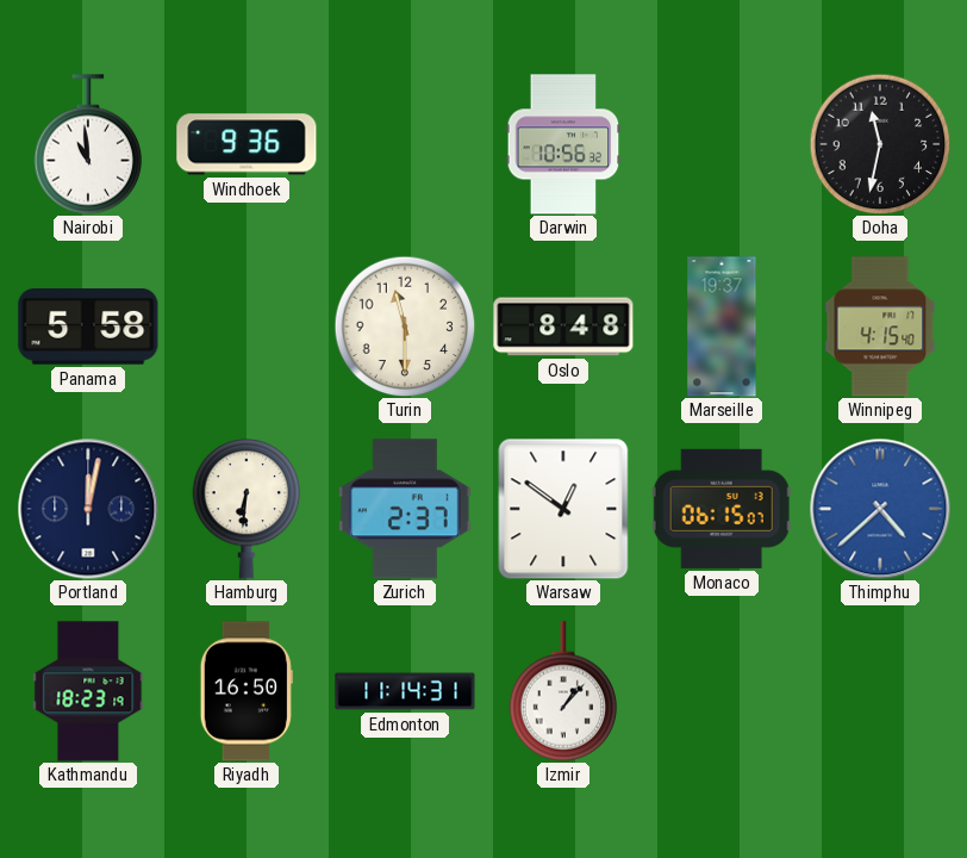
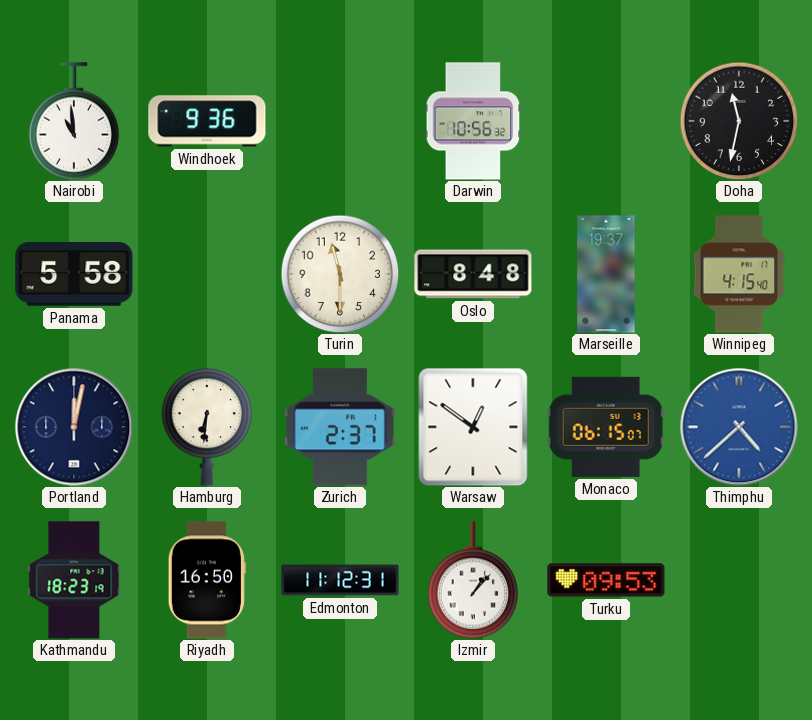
Edmonton: 11:14 -> 11:12
Turku: none -> 09:53
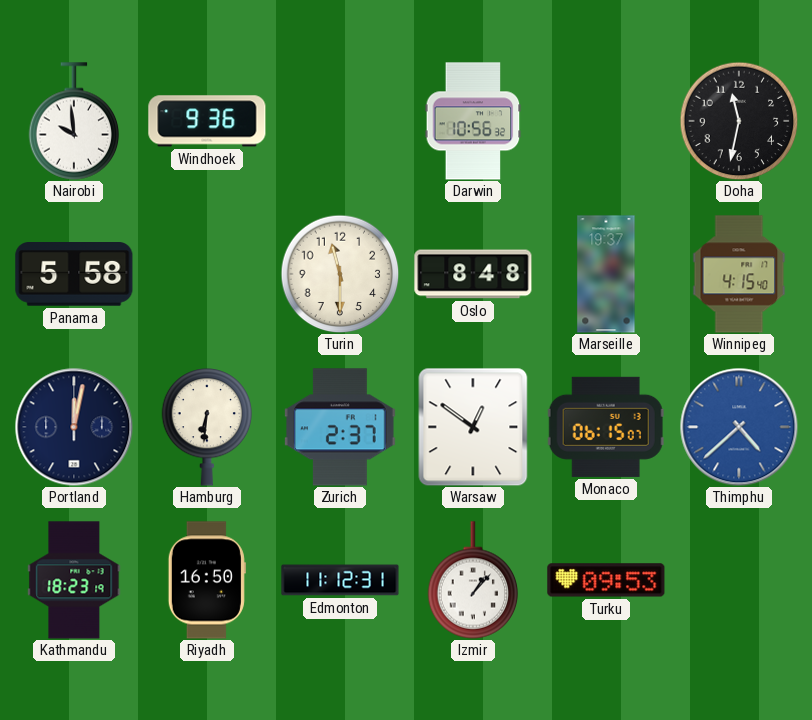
Nairobi: 10:59 -> 9:59
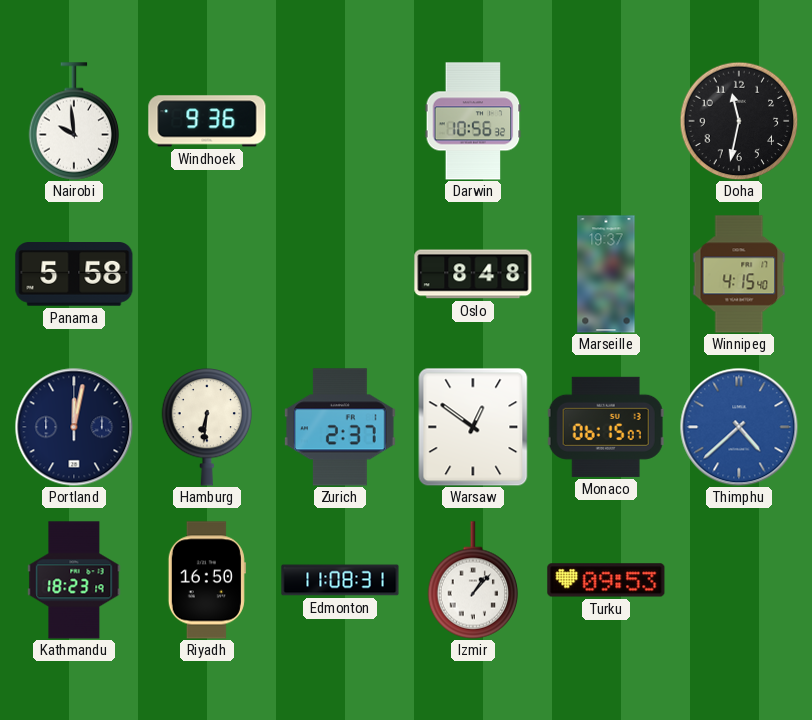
Turin: 11:30 -> none
Edmonton: 11:12 -> 11:08
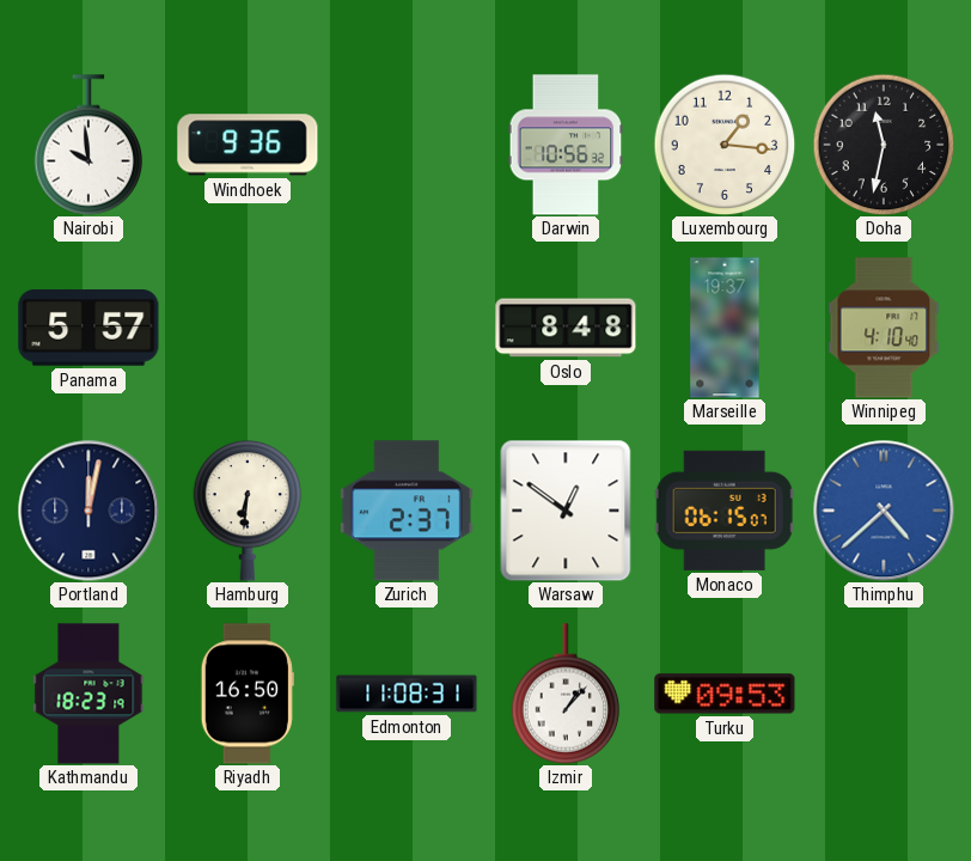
Luxembourg: none -> 1:16
Panama: 5:58 -> 5:57
Winnipeg: 4:15 -> 4:10
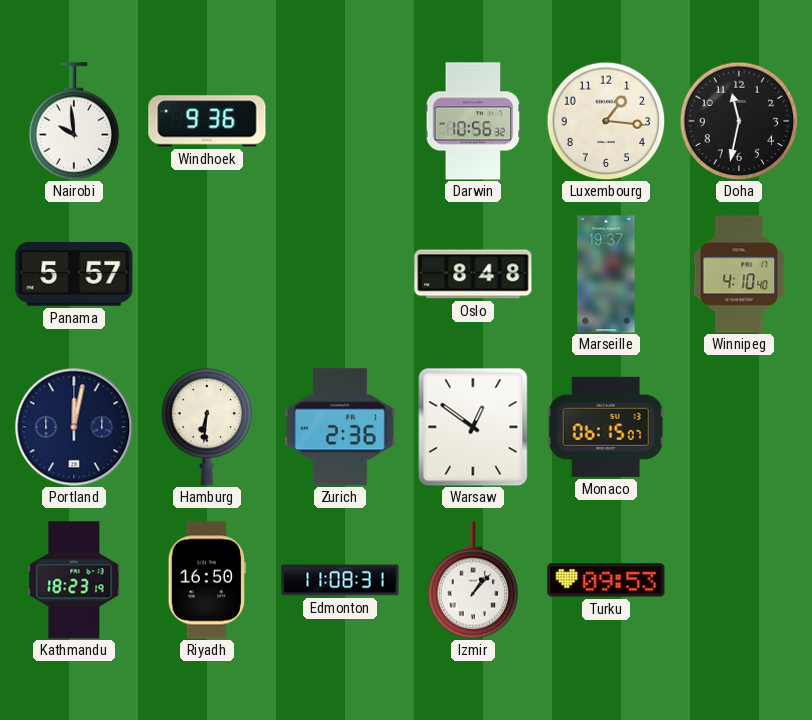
Zurich: 2:37 -> 2:36
Thimphu: 4:38 -> none
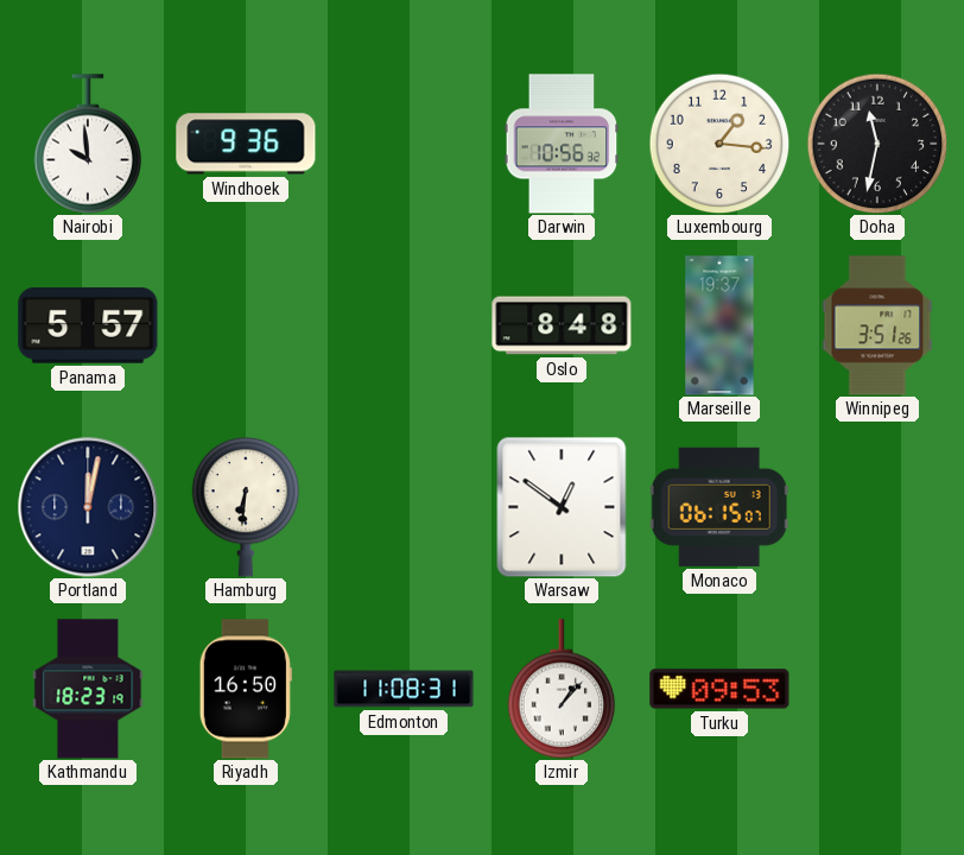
Winnipeg: 4:10 -> 3:51
Zurich: 2:36 -> none
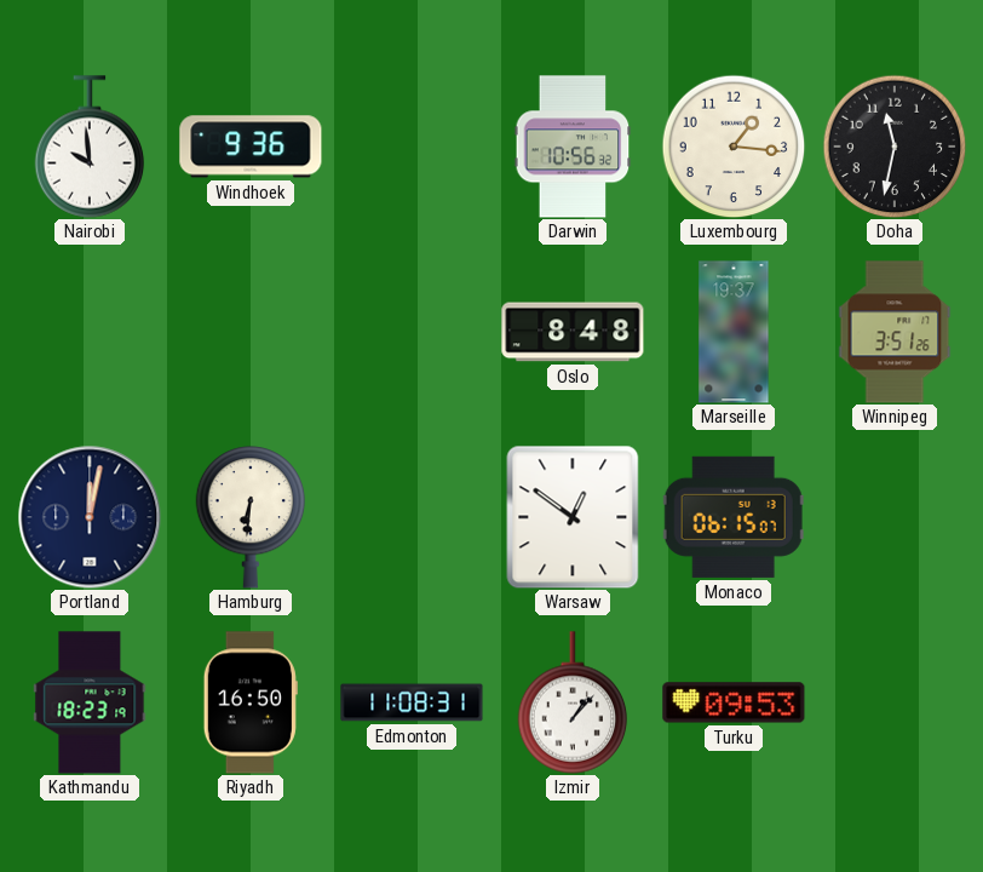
Panama: 5:57 -> none
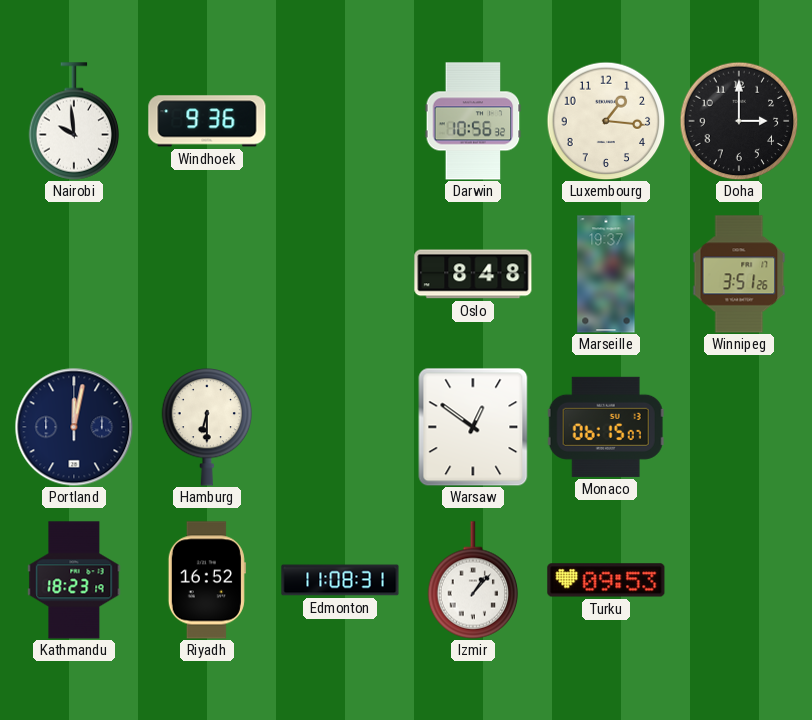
Doha: 11:32 -> 3:00
Hamburg: 6:31 -> 6:30
Riyadh: 16:50 -> 16:52
